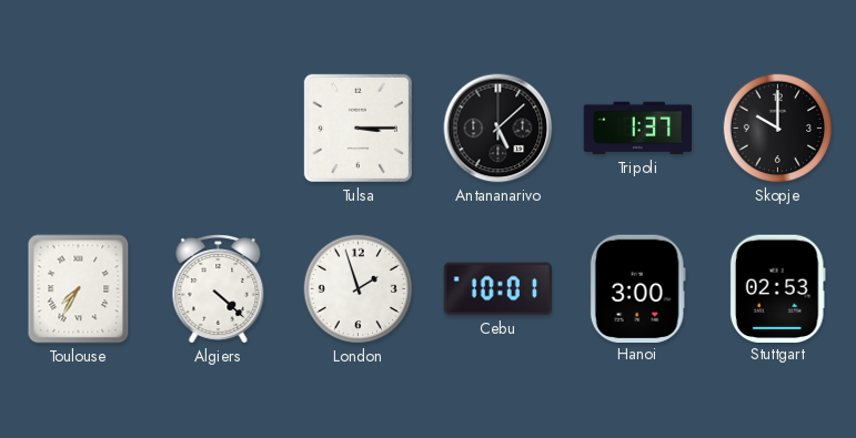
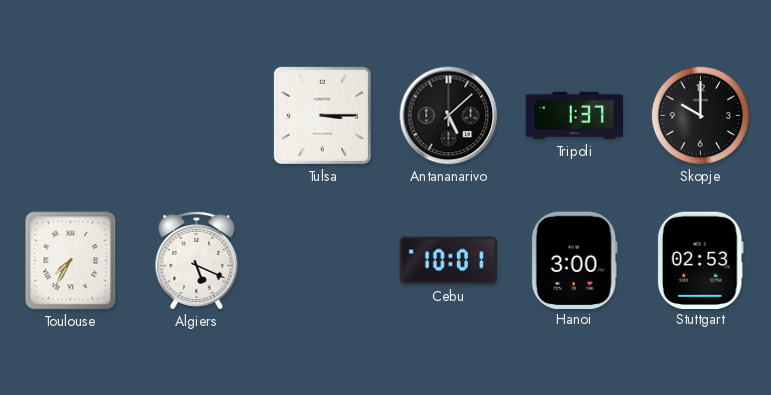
Algiers: 4:22 -> 5:19
London: 1:57 -> none
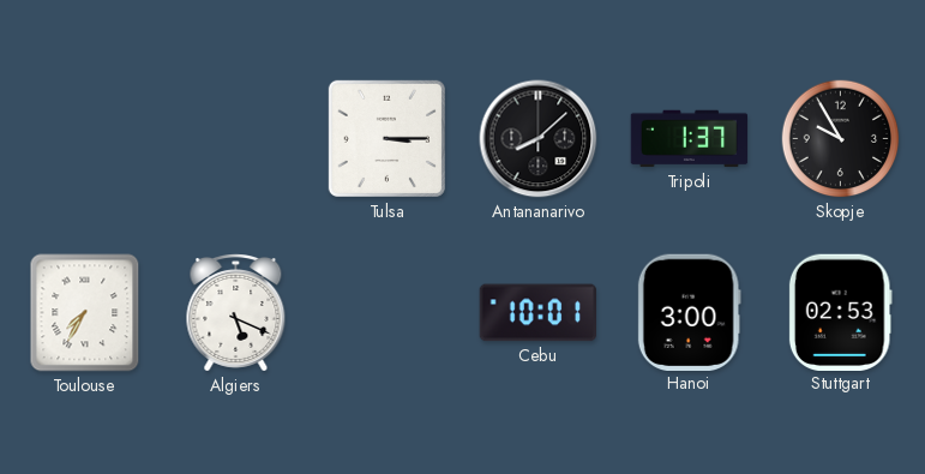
Antananarivo: 5:08 -> 8:08
Skopje: 10:00 -> 9:55
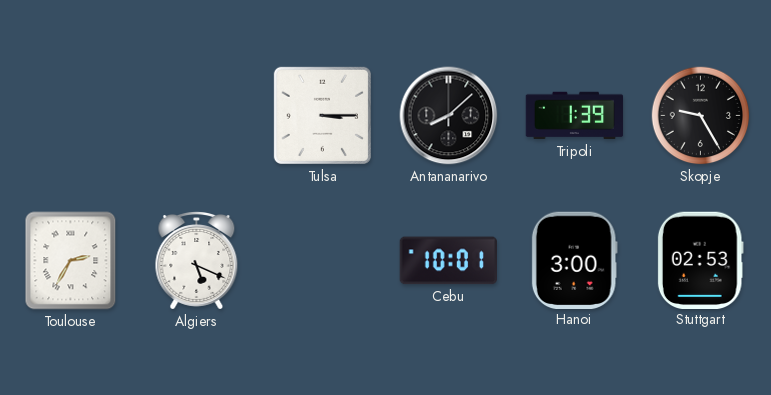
Tripoli: 1:37 -> 1:39
Skopje: 9:55 -> 9:25
Toulouse: 7:35 -> 2:35
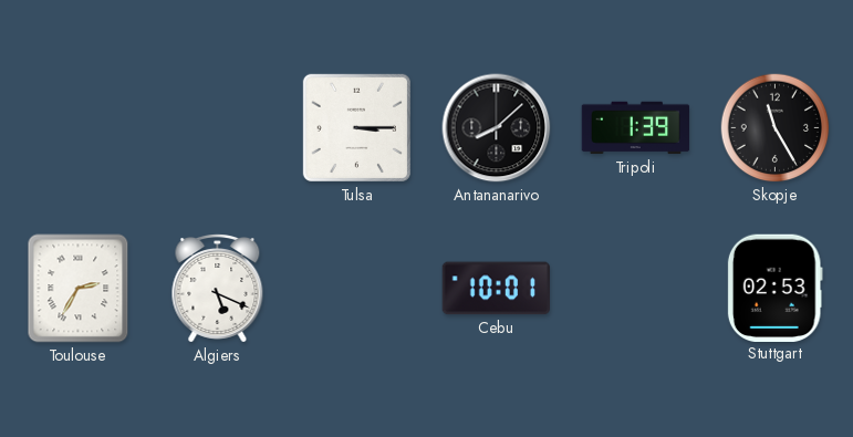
Skopje: 9:25 -> 11:25
Hanoi: 3:00 -> none
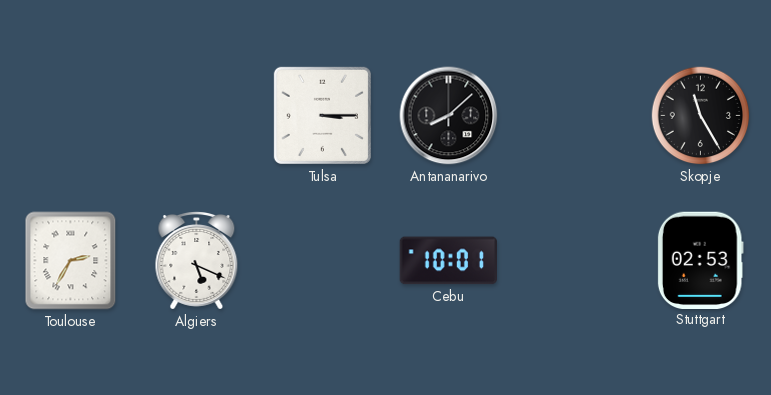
Tripoli: 1:39 -> none
